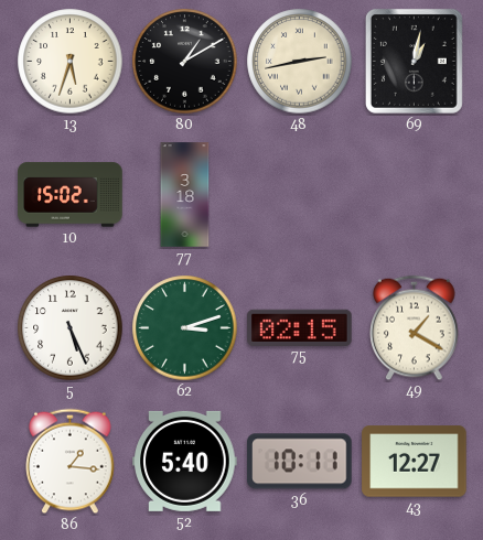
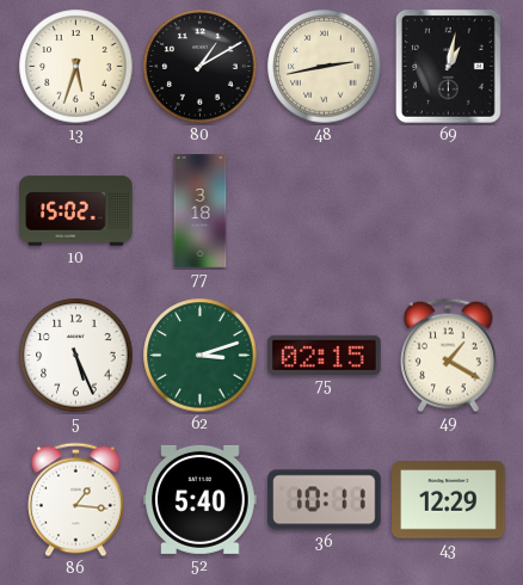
43: 12:27 -> 12:29
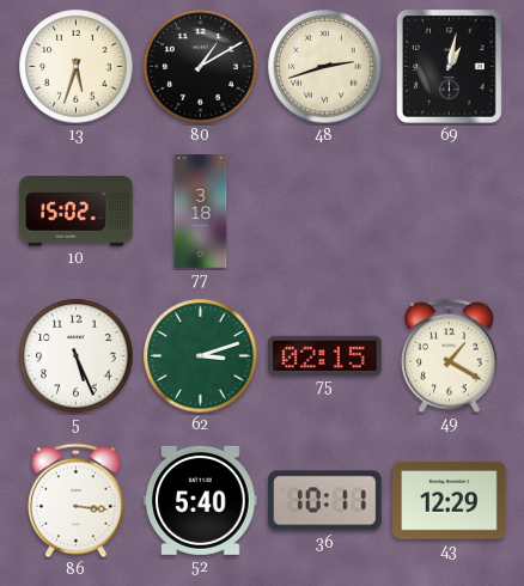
48: 2:43 -> 2:42
86: 1:16 -> 3:16
